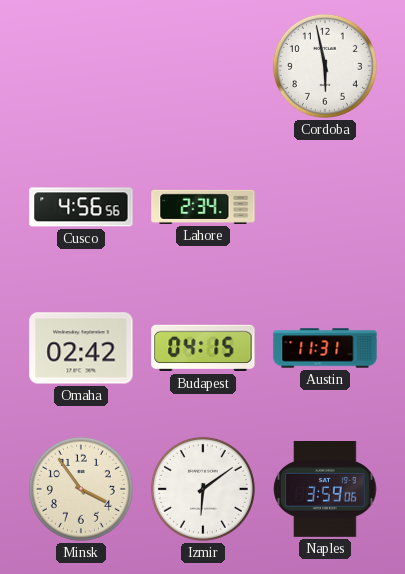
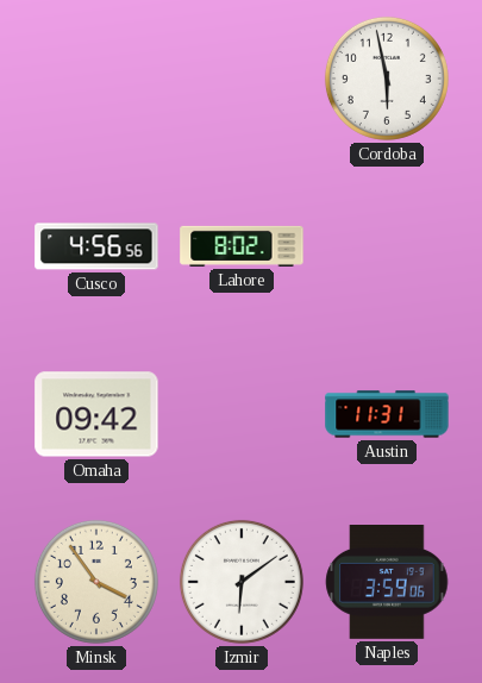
Lahore: 2:34 -> 8:02
Omaha: 02:42 -> 09:42
Budapest: 04:15 -> none
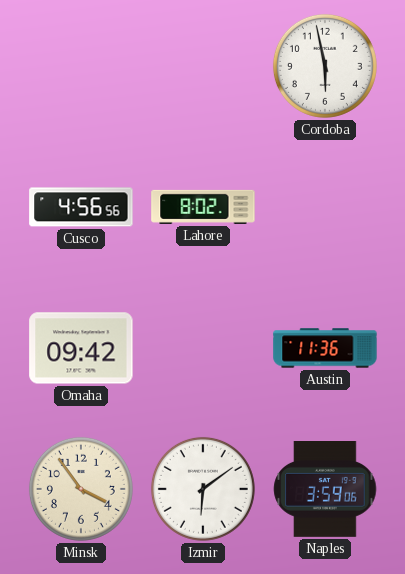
Austin: 11:31 -> 11:36
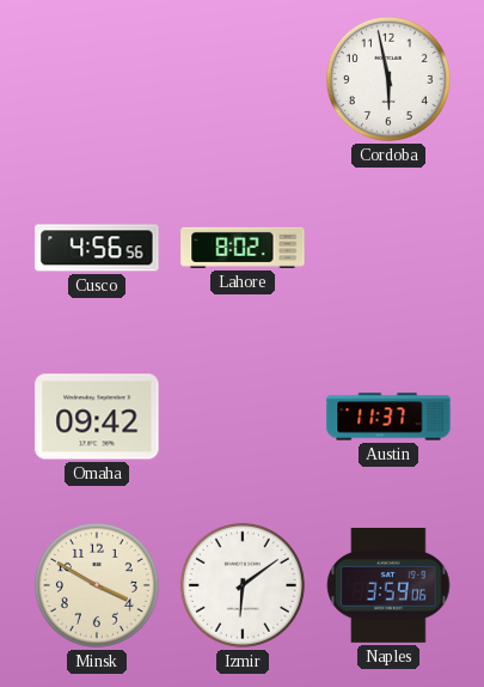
Austin: 11:36 -> 11:37
Minsk: 3:54 -> 3:50
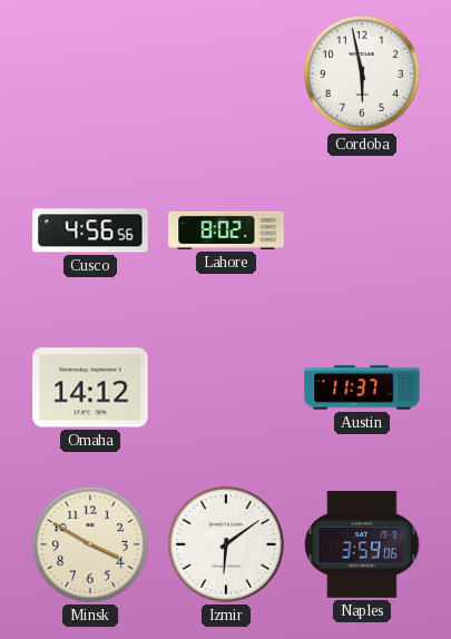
Omaha: 09:42 -> 14:12
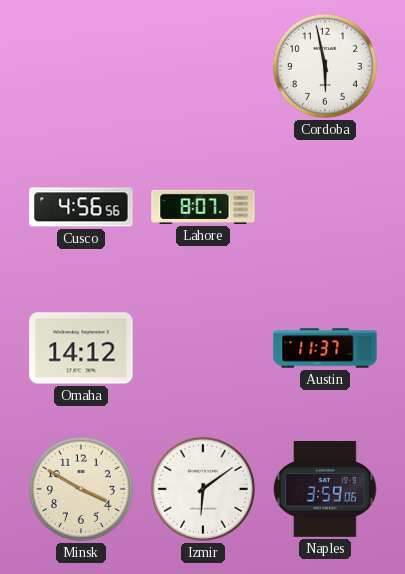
Lahore: 8:02 -> 8:07
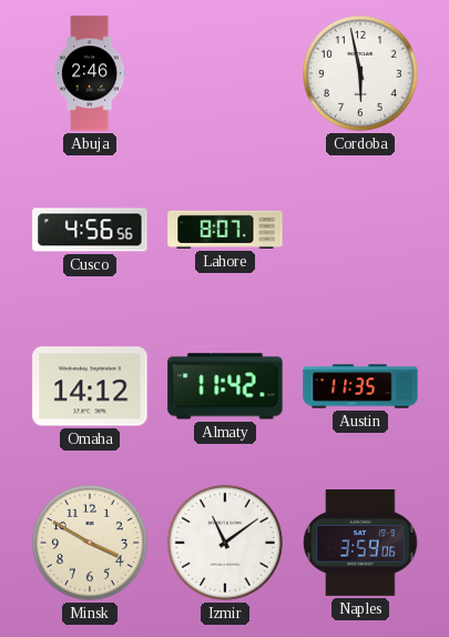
Abuja: none -> 2:46
Almaty: none -> 11:42
Austin: 11:37 -> 11:35
Izmir: 6:09 -> 11:09
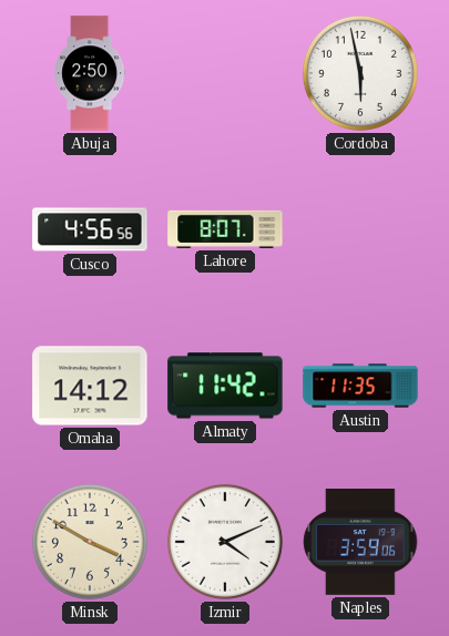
Abuja: 2:46 -> 2:50
Izmir: 11:09 -> 4:11
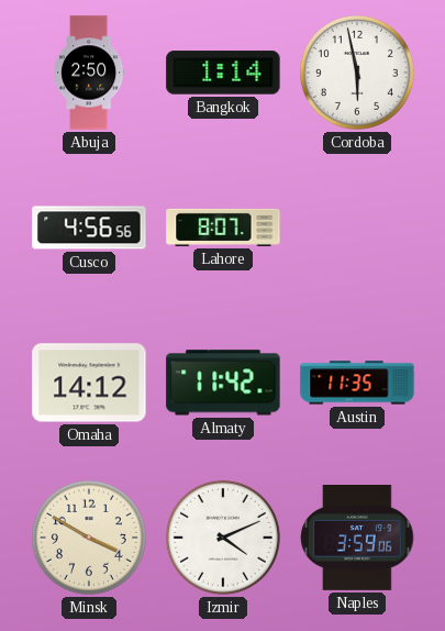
Bangkok: none -> 1:14
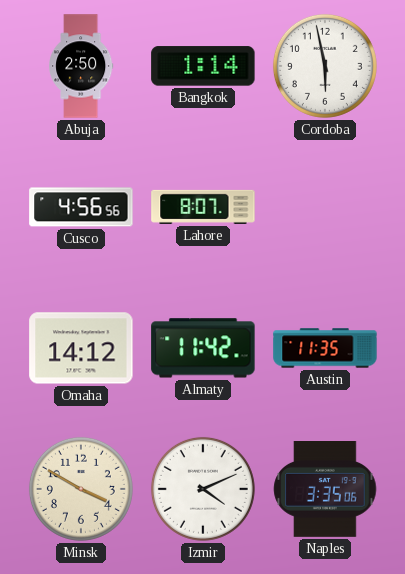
Naples: 3:59 -> 3:35
